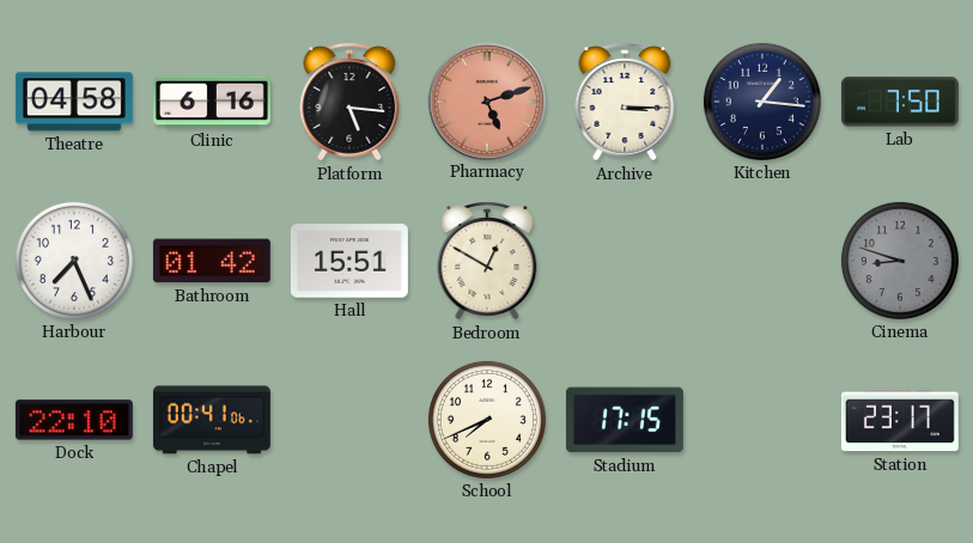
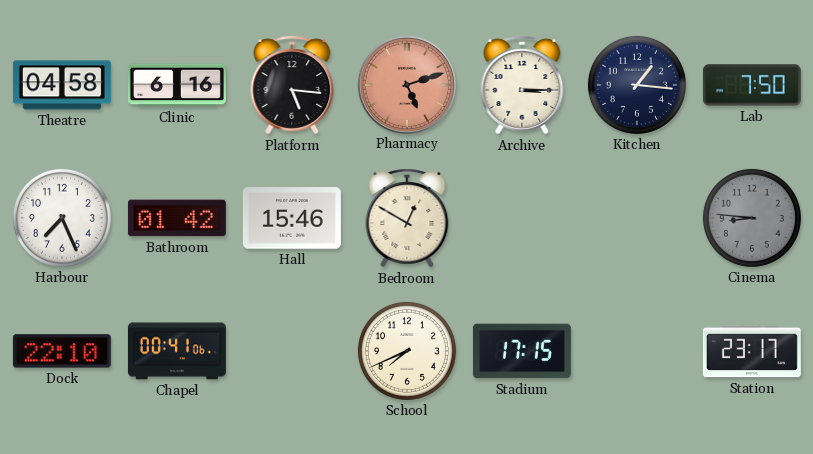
Hall: 15:51 -> 15:46
Cinema: 8:48 -> 8:46
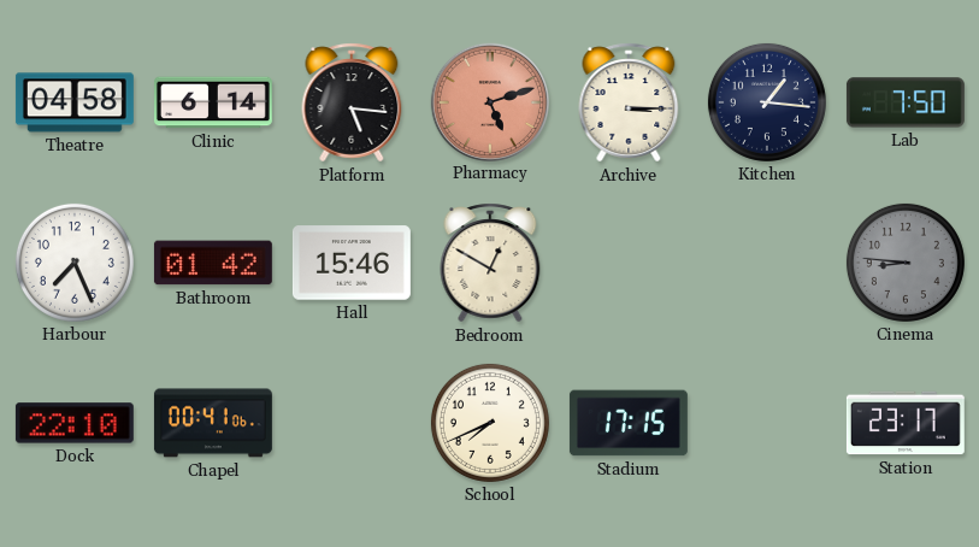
Clinic: 6:16 -> 6:14
